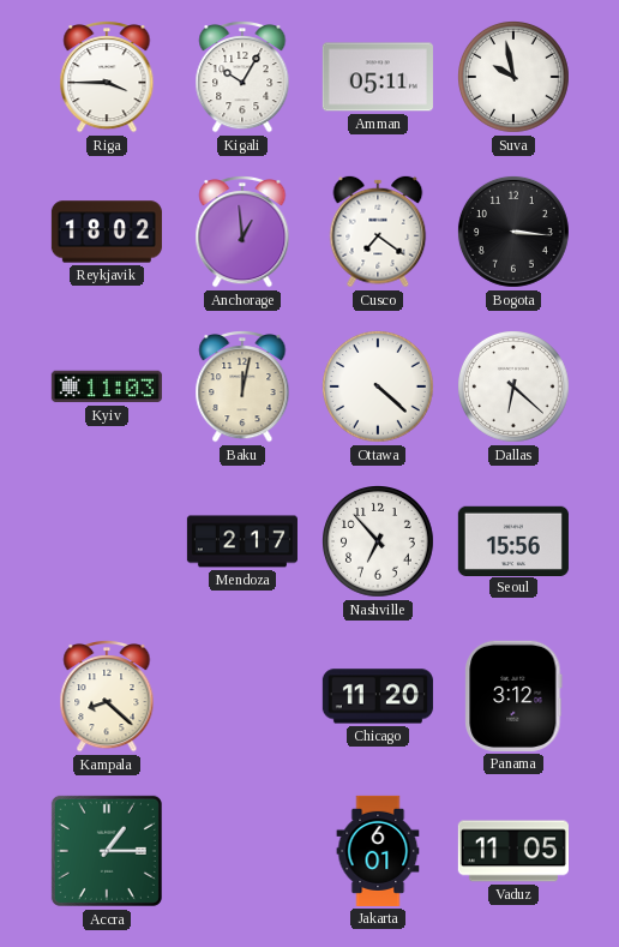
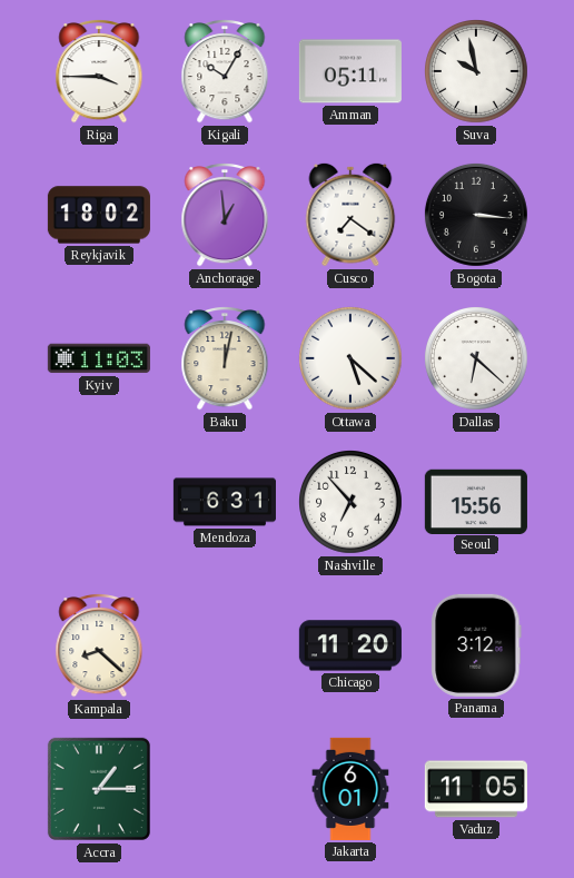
Ottawa: 4:22 -> 5:22
Mendoza: 2:17 -> 6:31
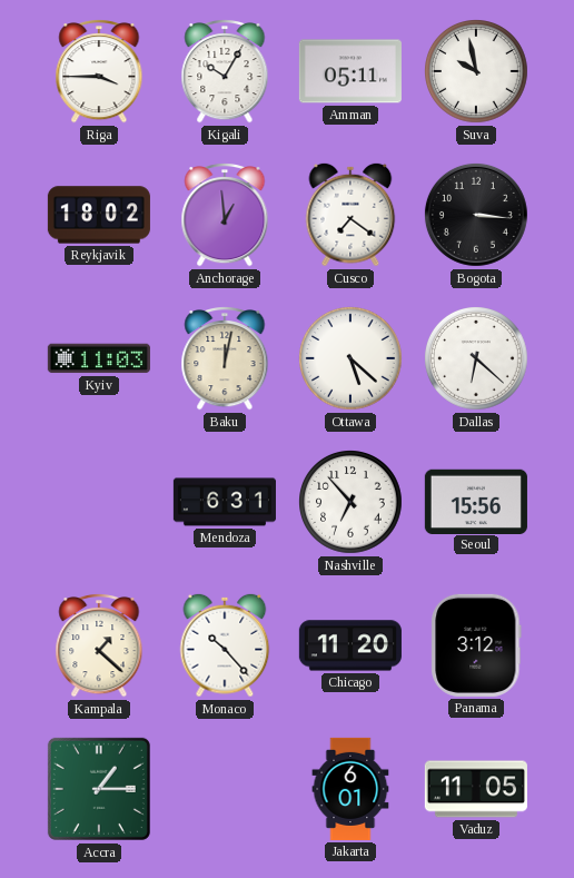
Kampala: 8:22 -> 1:22
Monaco: none -> 10:23
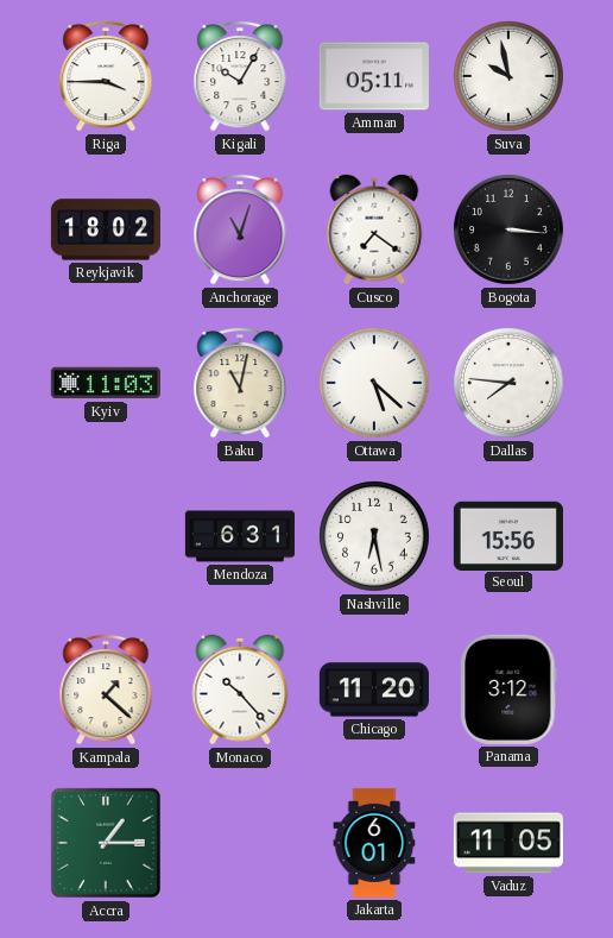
Anchorage: 12:59 -> 11:03
Baku: 12:02 -> 11:02
Dallas: 6:22 -> 7:46
Nashville: 6:53 -> 6:28
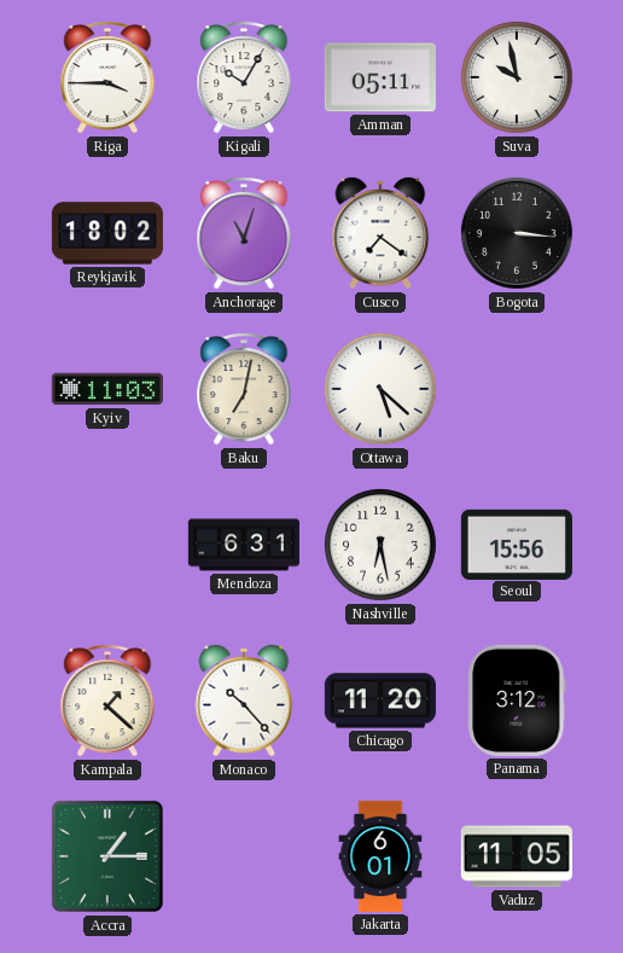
Baku: 11:02 -> 7:02
Dallas: 7:46 -> none
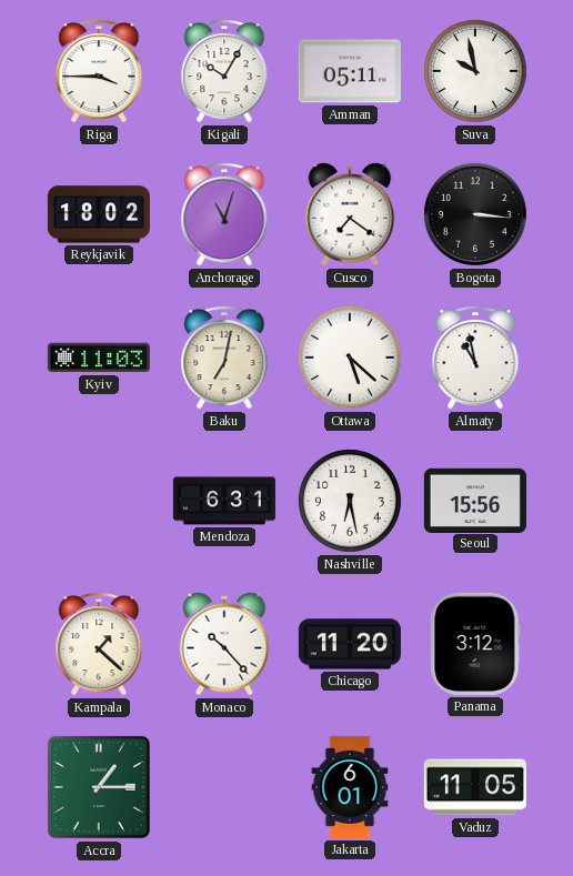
Almaty: none -> 10:58
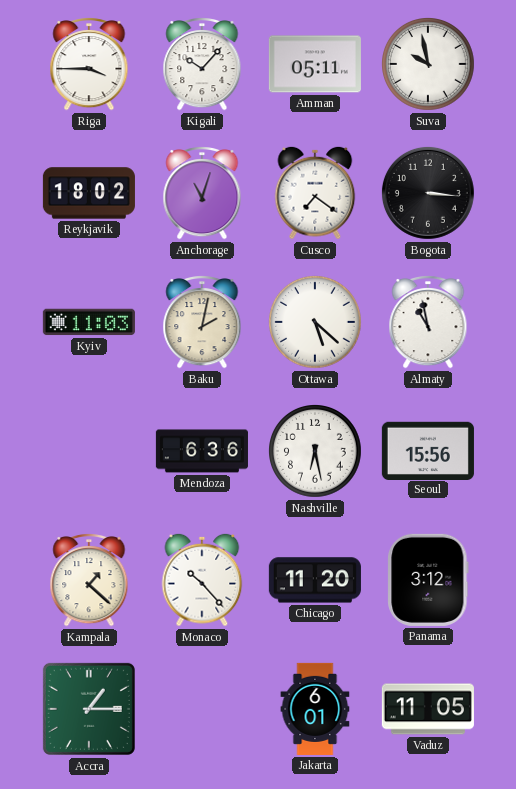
Kigali: 10:05 -> 10:07
Baku: 7:02 -> 2:02
Mendoza: 6:31 -> 6:36
